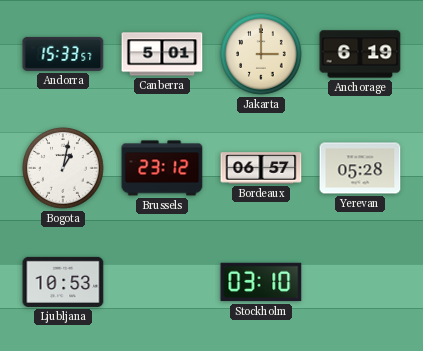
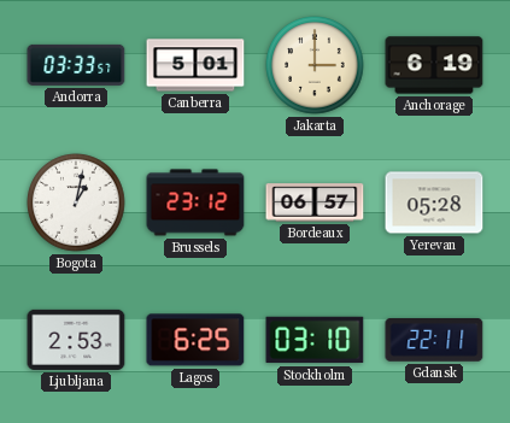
Andorra: 15:33 -> 03:33
Ljubljana: 10:53 -> 2:53
Lagos: none -> 6:25
Gdansk: none -> 22:11
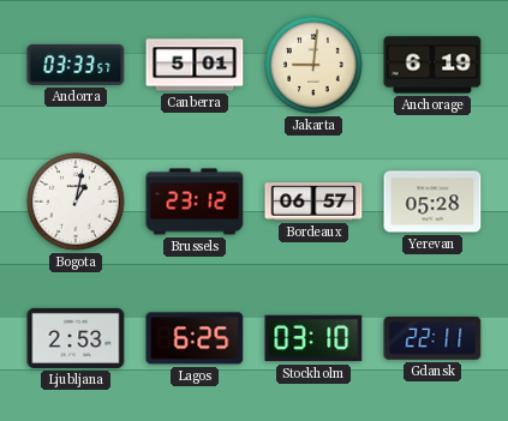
Jakarta: 3:00 -> 9:01
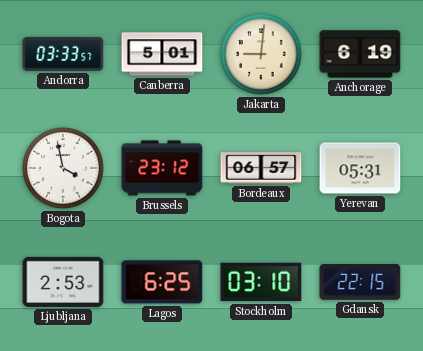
Bogota: 1:02 -> 3:58
Yerevan: 05:28 -> 05:31
Gdansk: 22:11 -> 22:15
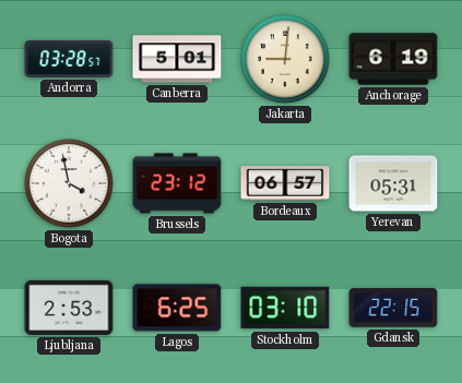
Andorra: 03:33 -> 03:28
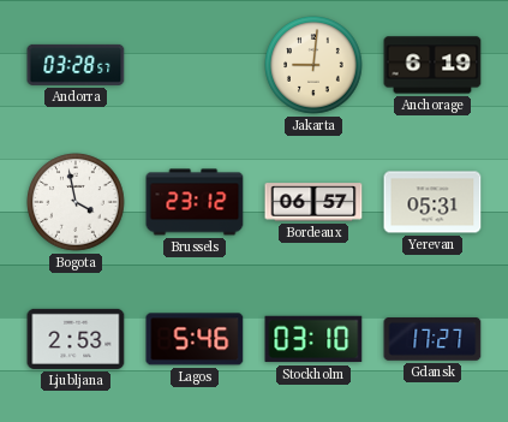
Canberra: 5:01 -> none
Lagos: 6:25 -> 5:46
Gdansk: 22:15 -> 17:27
